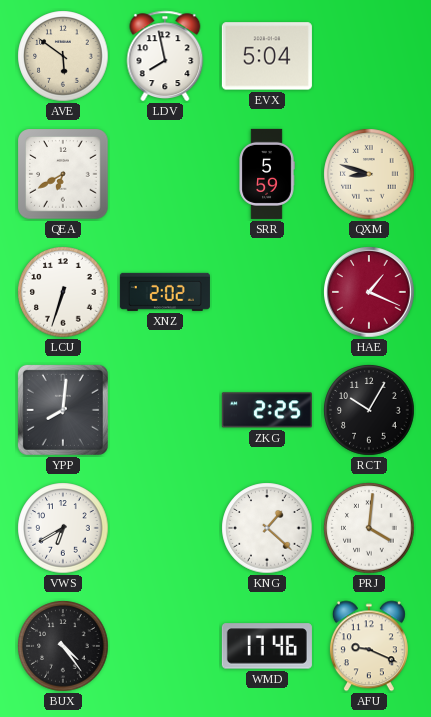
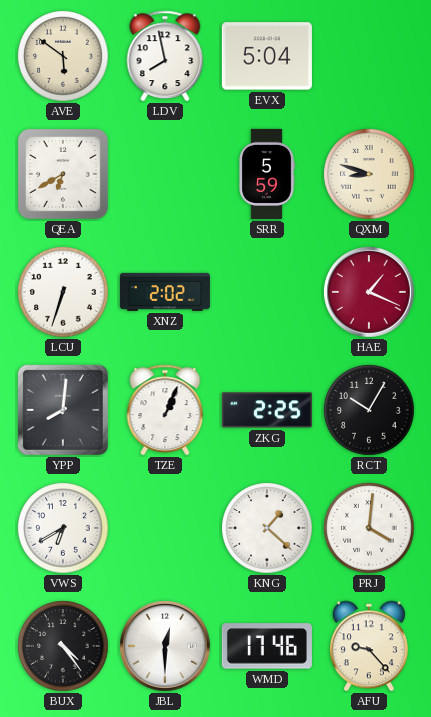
TZE: none -> 1:04
JBL: none -> 12:30
AFU: 9:19 -> 9:23
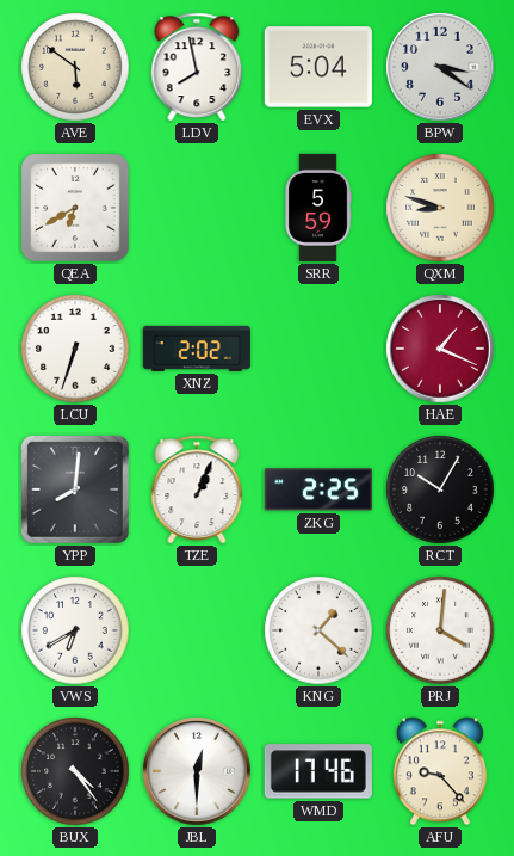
BPW: none -> 3:21
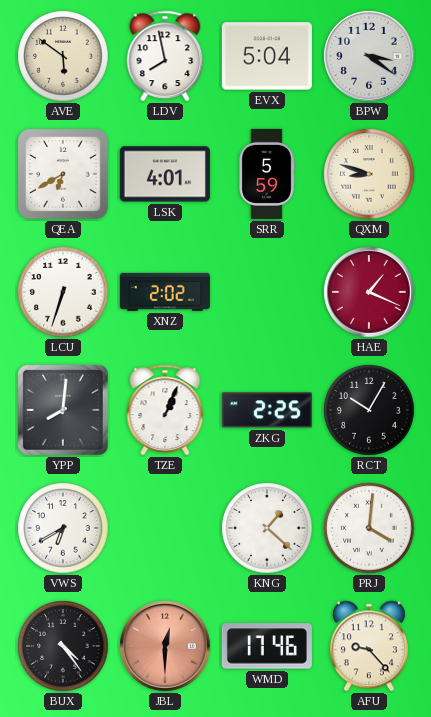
LSK: none -> 4:01
JBL dial: white -> salmon
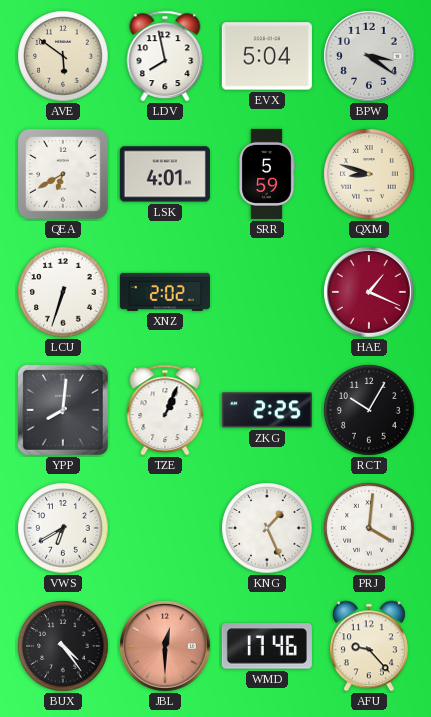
KNG: 1:22 -> 1:26
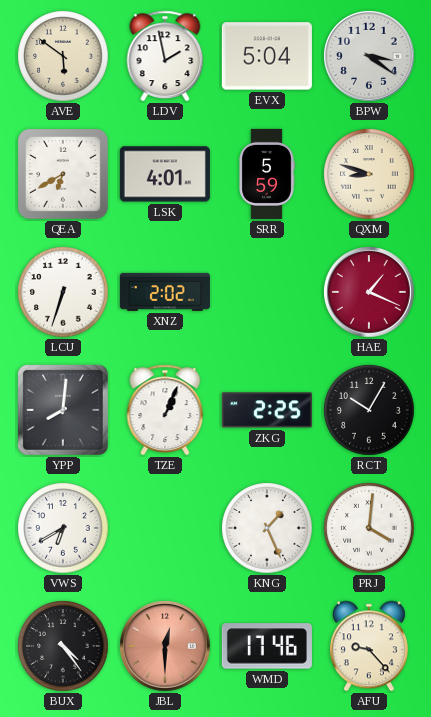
LDV: 7:58 -> 1:58
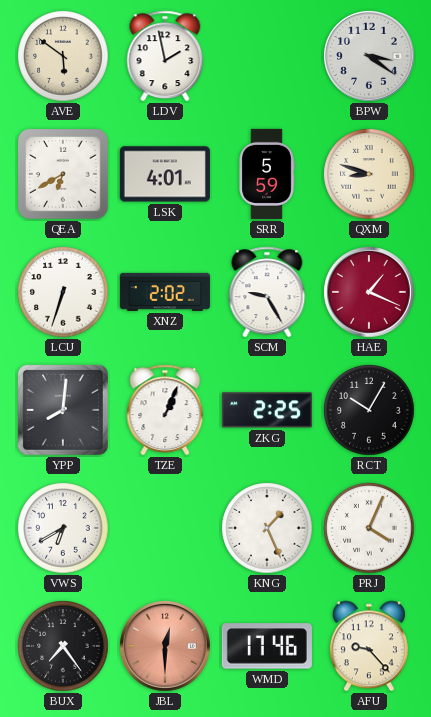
EVX: 5:04 -> none
SCM: none -> 9:25
PRJ: 4:01 -> 4:04
BUX: 4:24 -> 7:24
